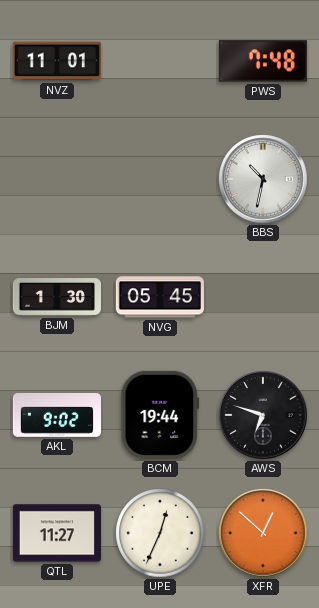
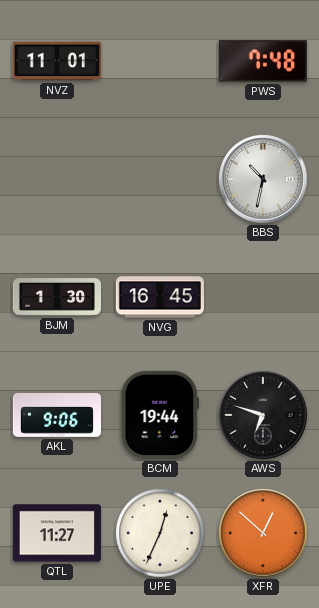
NVG: 05:45 -> 16:45
AKL: 9:02 -> 9:06
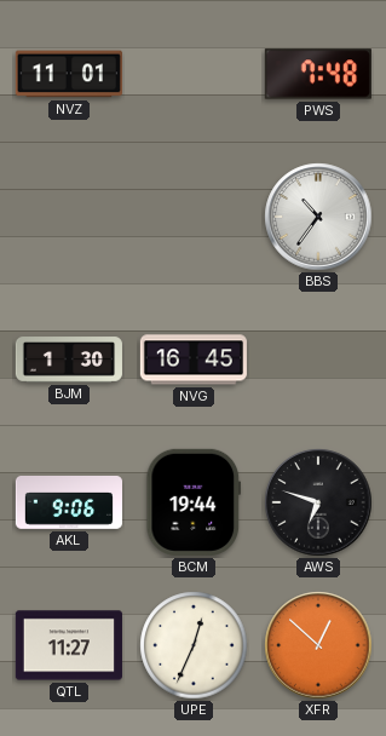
BBS: 10:32 -> 10:36
